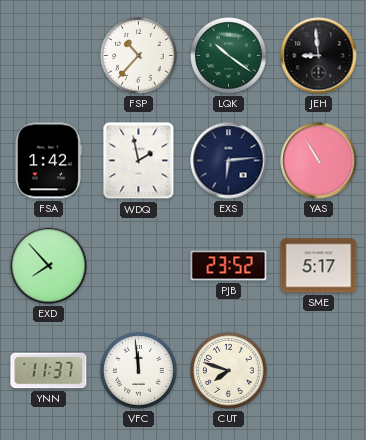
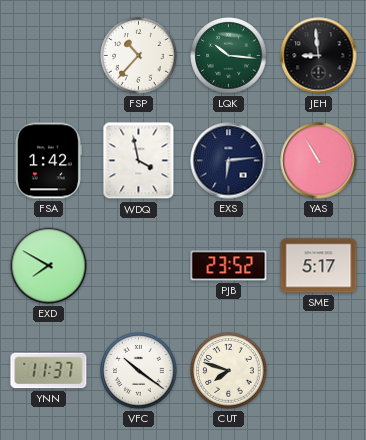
LQK: 10:21 -> 10:16
WDQ: 1:58 -> 3:58
EXD: 7:53 -> 7:50
VFC: 11:59 -> 10:21
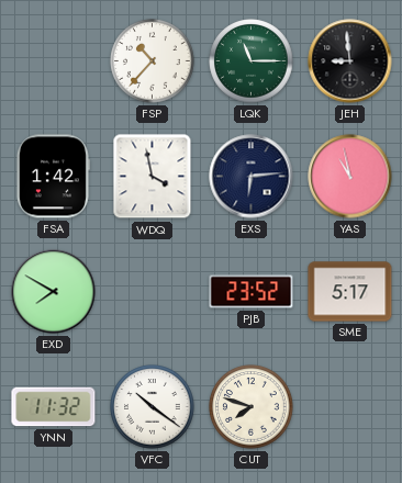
LQK: 10:16 -> 11:15
YAS: 10:55 -> 10:58
YNN: 11:37 -> 11:32
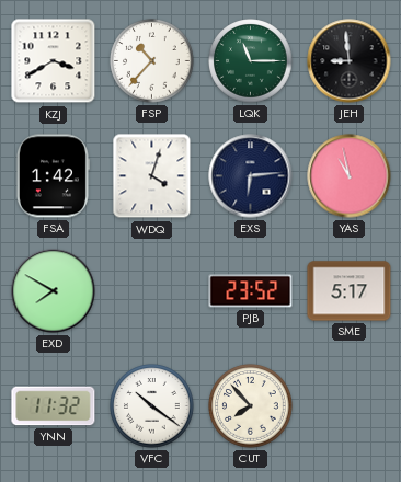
KZJ: none -> 3:40
WDQ: 3:58 -> 4:03
CUT: 7:48 -> 7:53
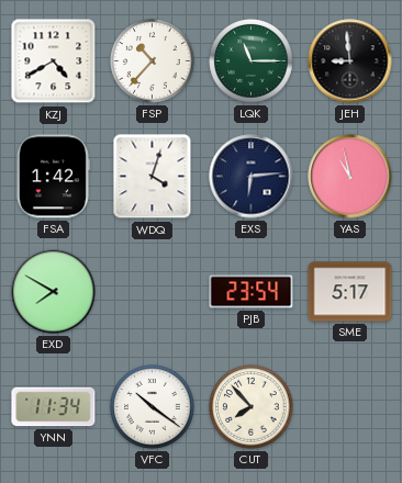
KZJ: 3:40 -> 4:40
PJB: 23:52 -> 23:54
YNN: 11:32 -> 11:34
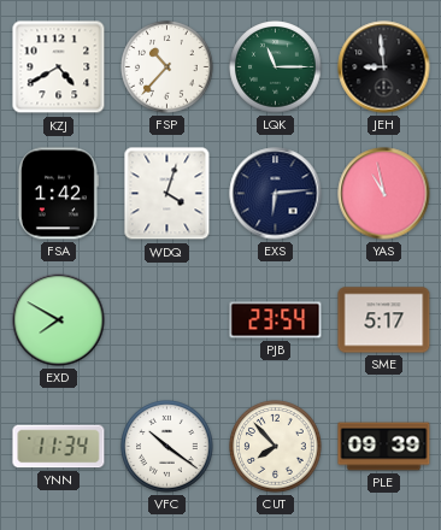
PLE: none -> 09:39
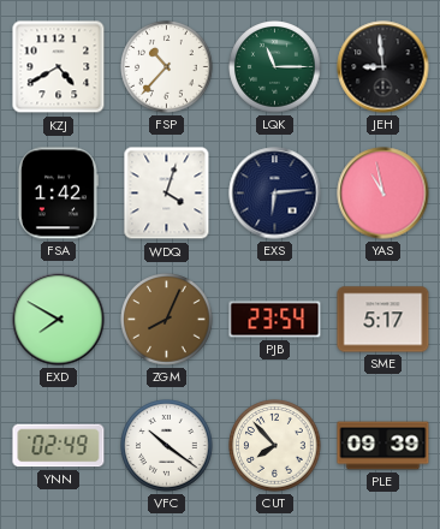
ZGM: none -> 8:04
YNN: 11:34 -> 02:49
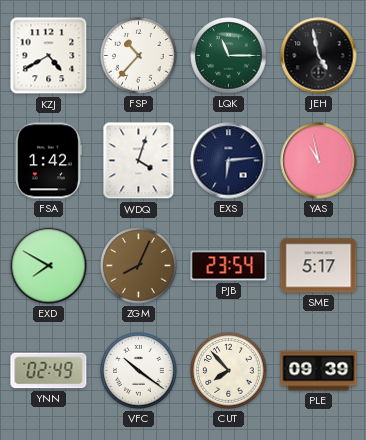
JEH: 8:59 -> 4:58
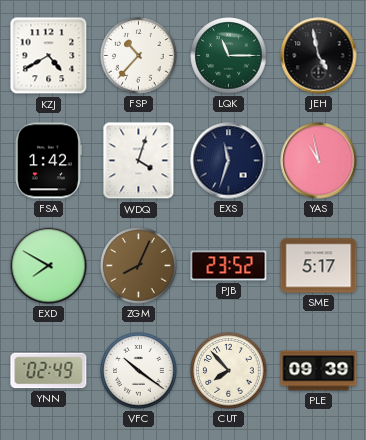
EXS: 6:14 -> 11:33
PJB: 23:54 -> 23:52
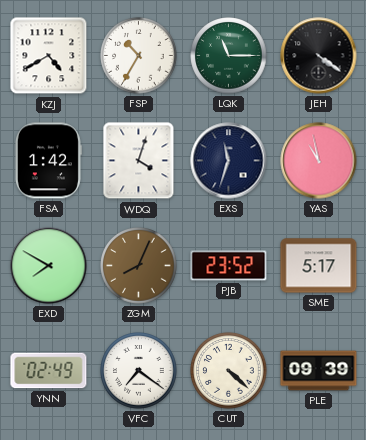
FSP: 10:37 -> 10:35
JEH: 4:58 -> 4:21
VFC: 10:21 -> 7:21
CUT: 7:53 -> 4:22
